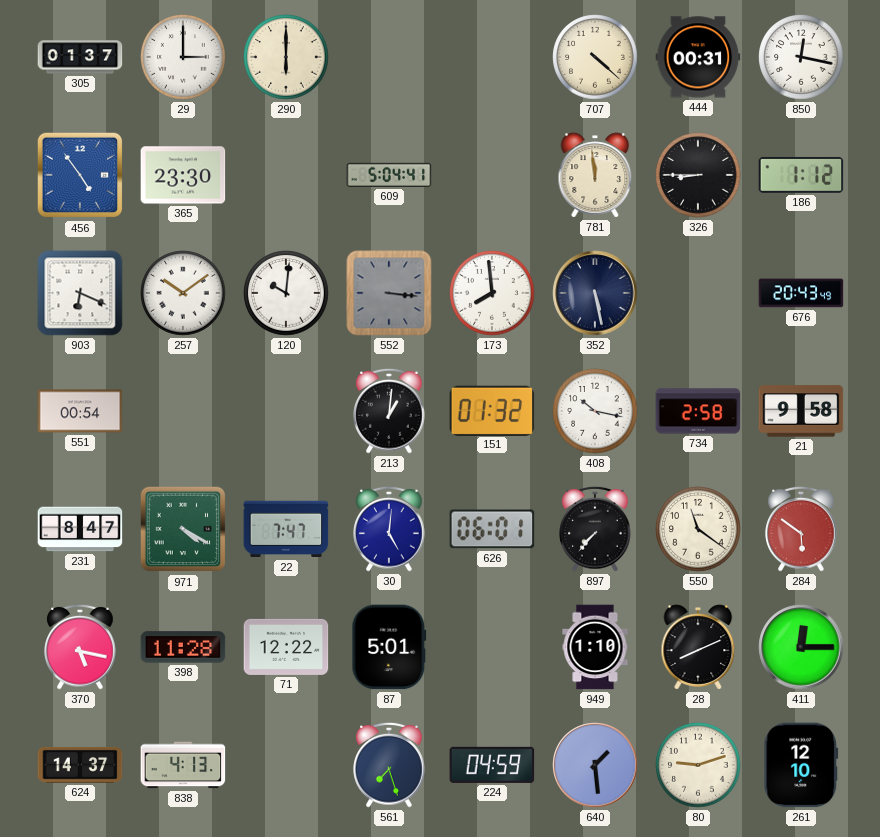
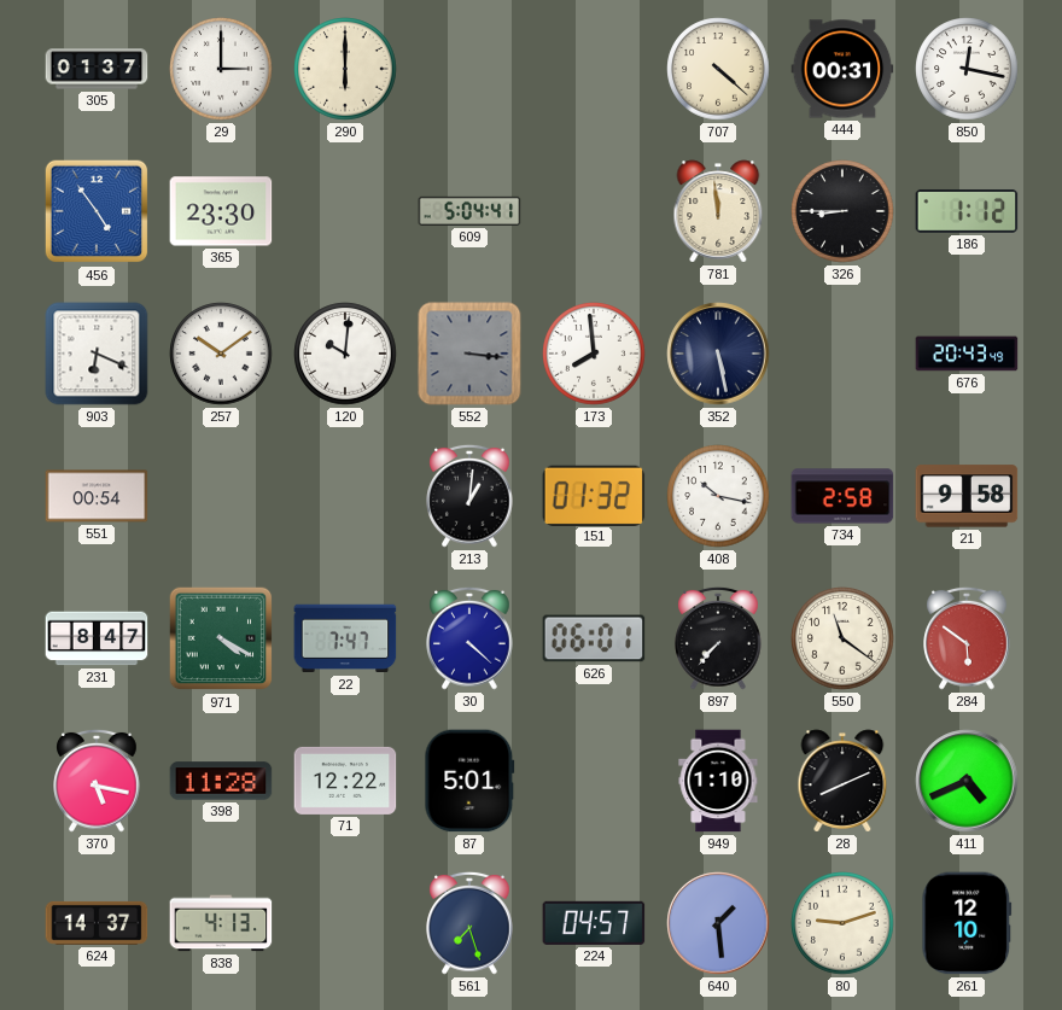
30: 5:01 -> 4:22
411: 12:15 -> 4:41
224: 04:59 -> 04:57
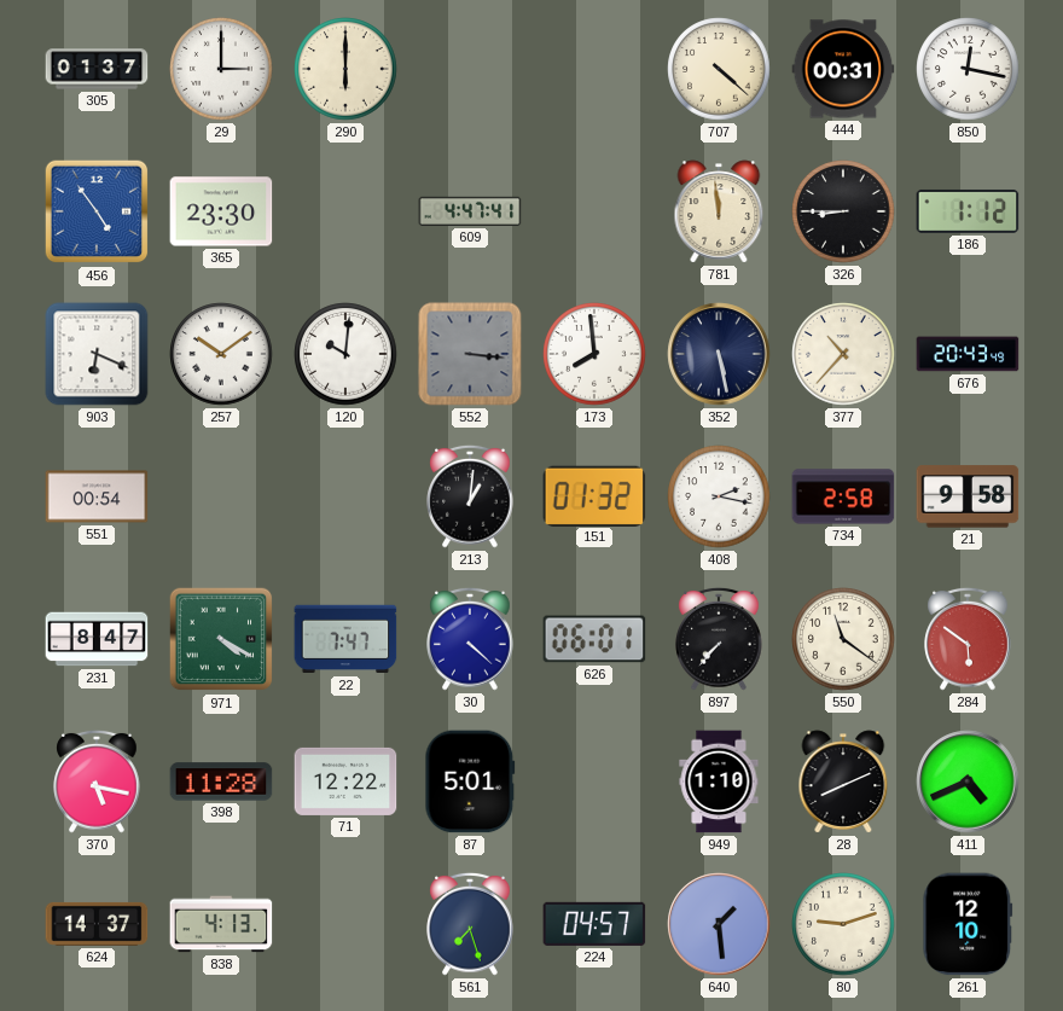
609: 5:04 -> 4:47
377: none -> 10:37
408: 10:17 -> 2:17
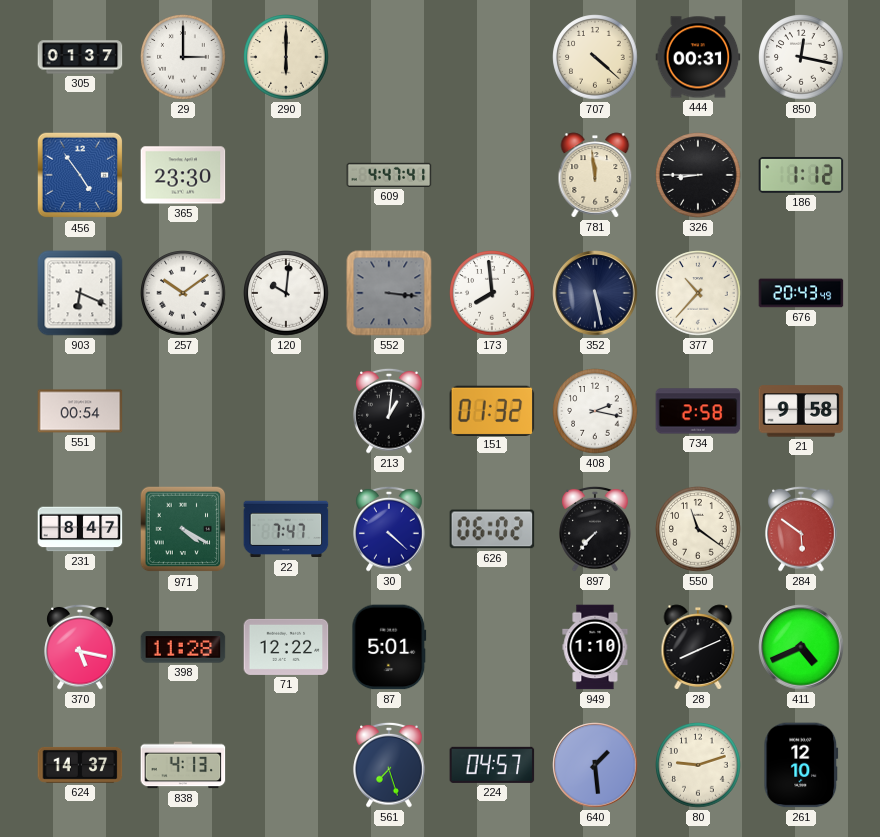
626: 06:01 -> 06:02
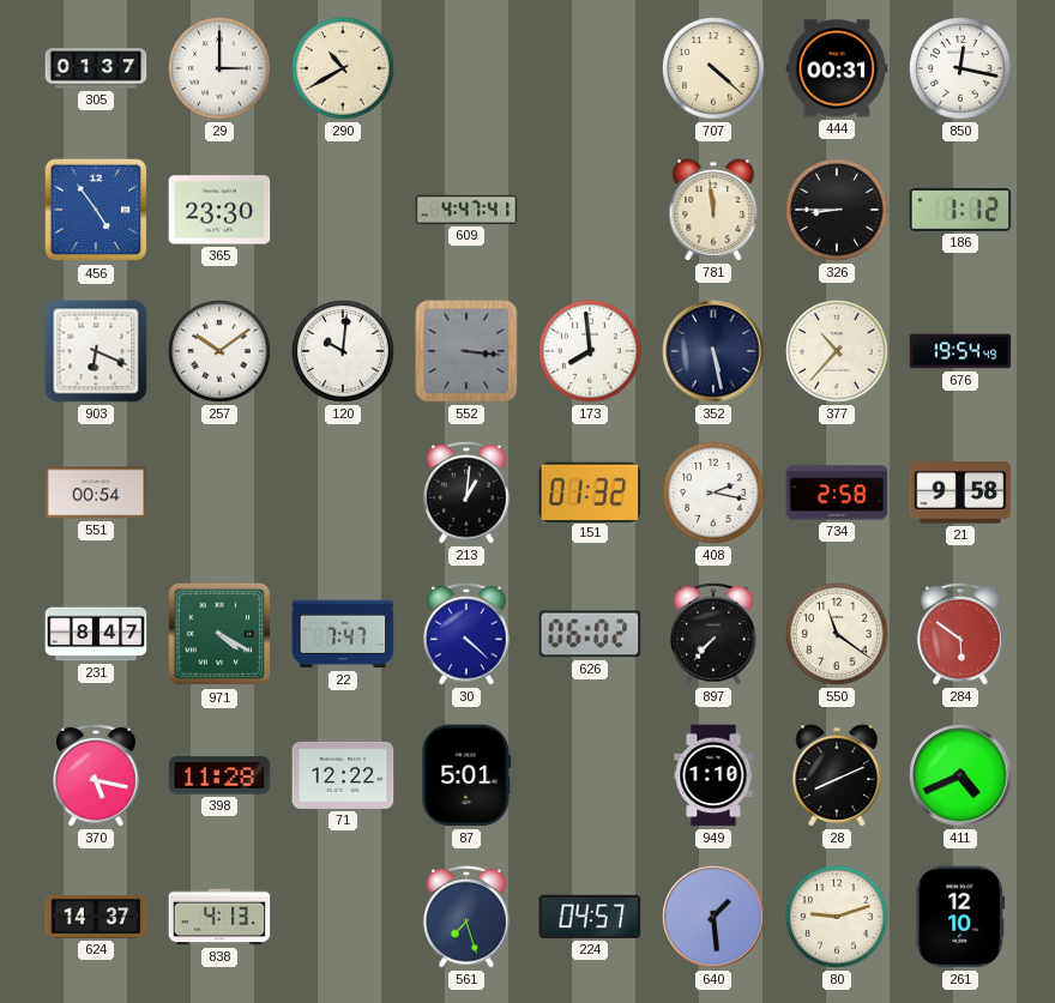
290: 6:00 -> 10:40
676: 20:43 -> 19:54
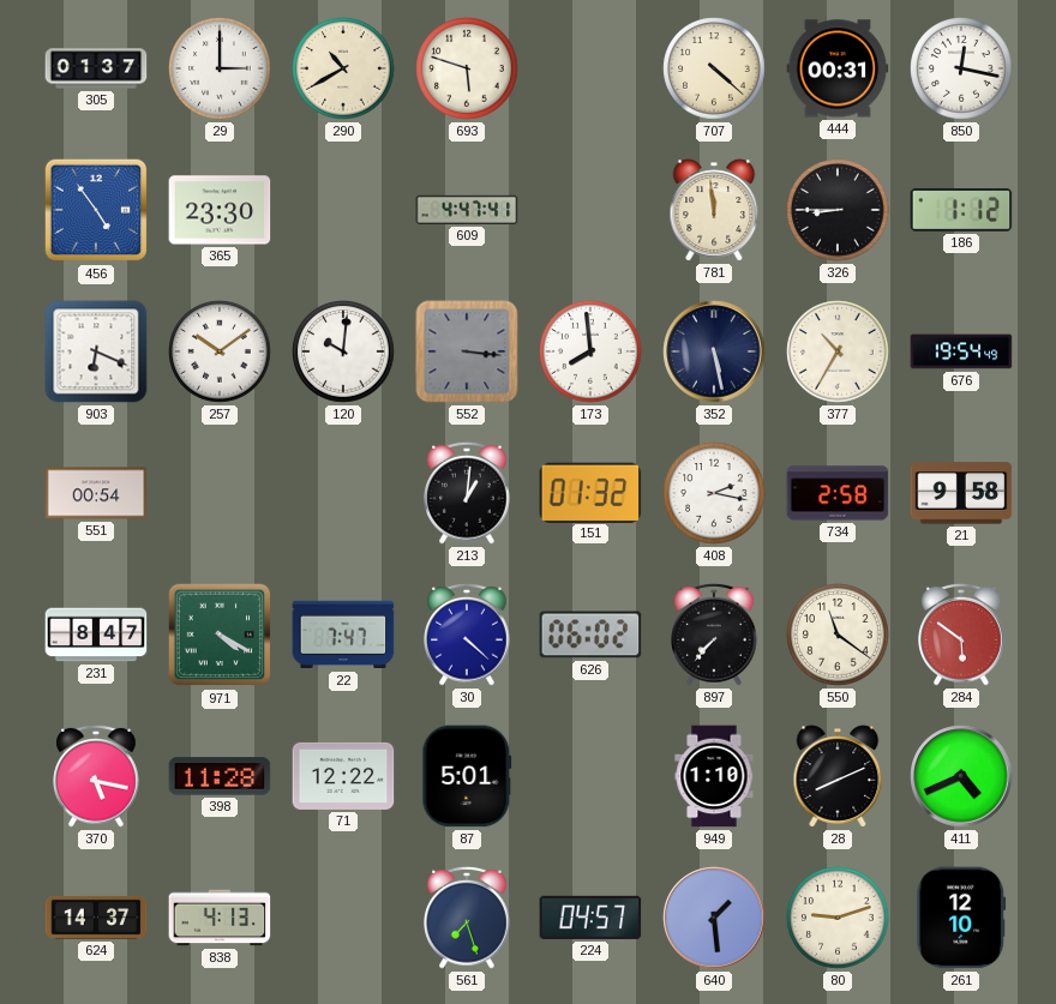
693: none -> 5:48
377: 10:37 -> 10:35
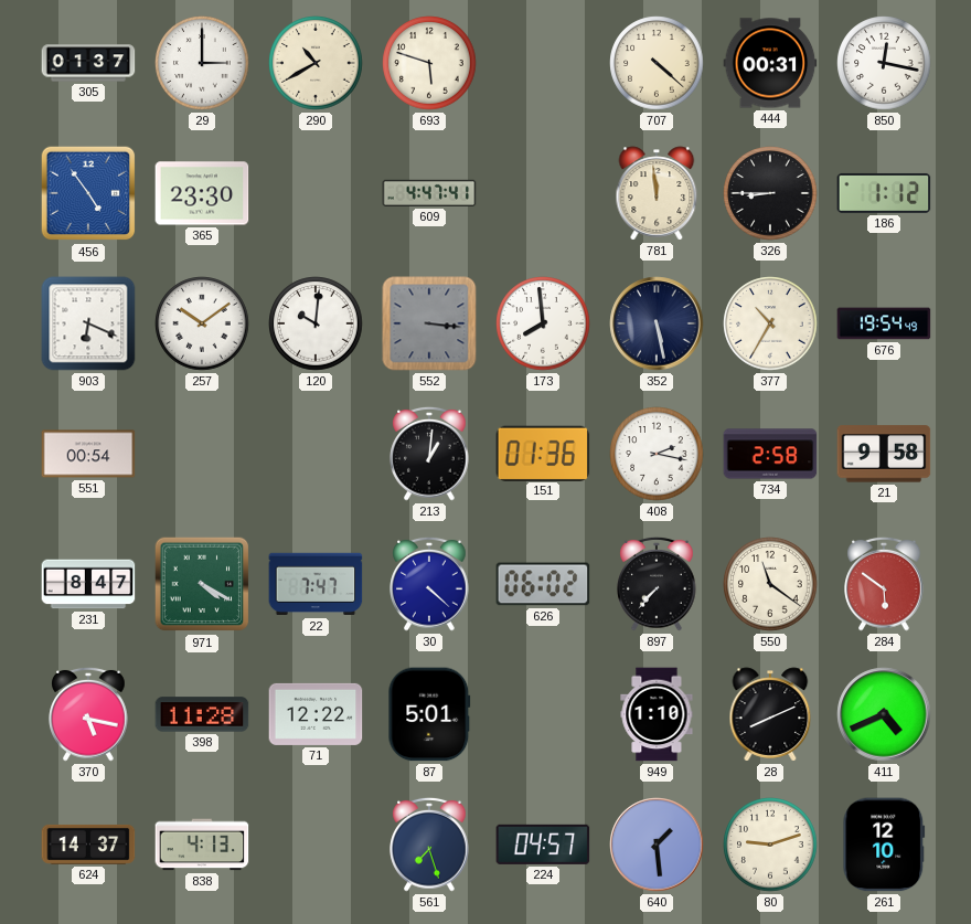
151: 01:32 -> 01:36
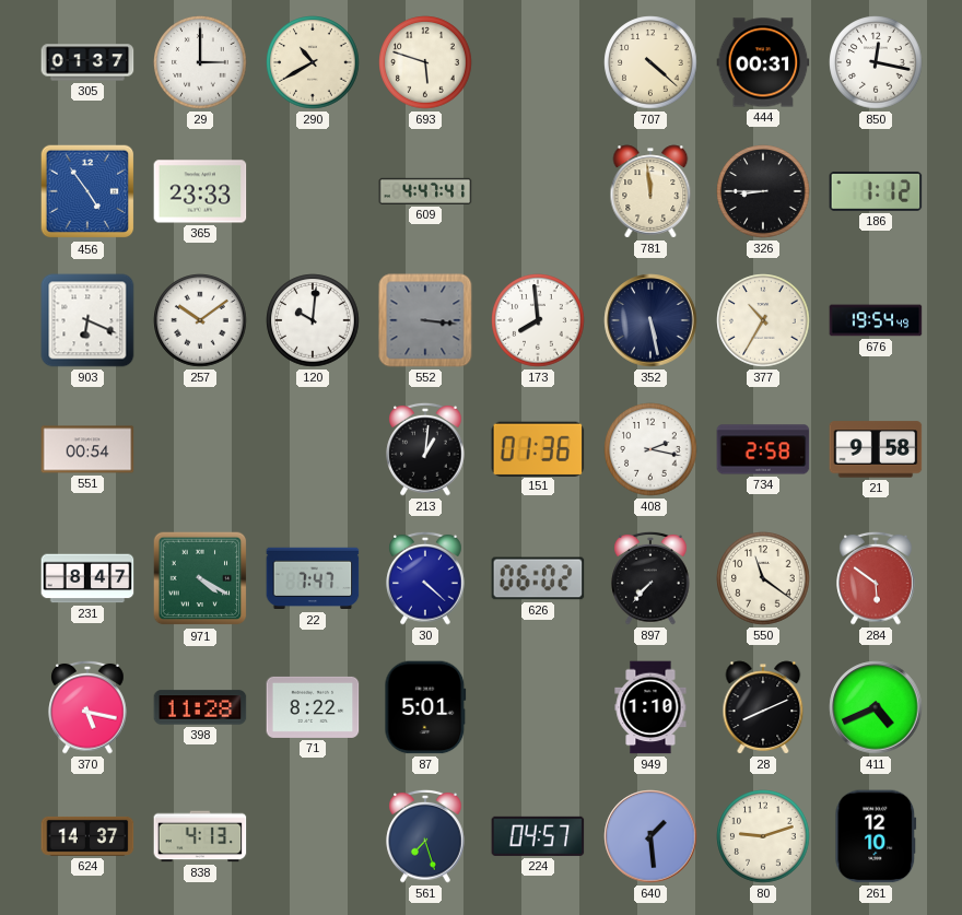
365: 23:30 -> 23:33
71: 12:22 -> 8:22
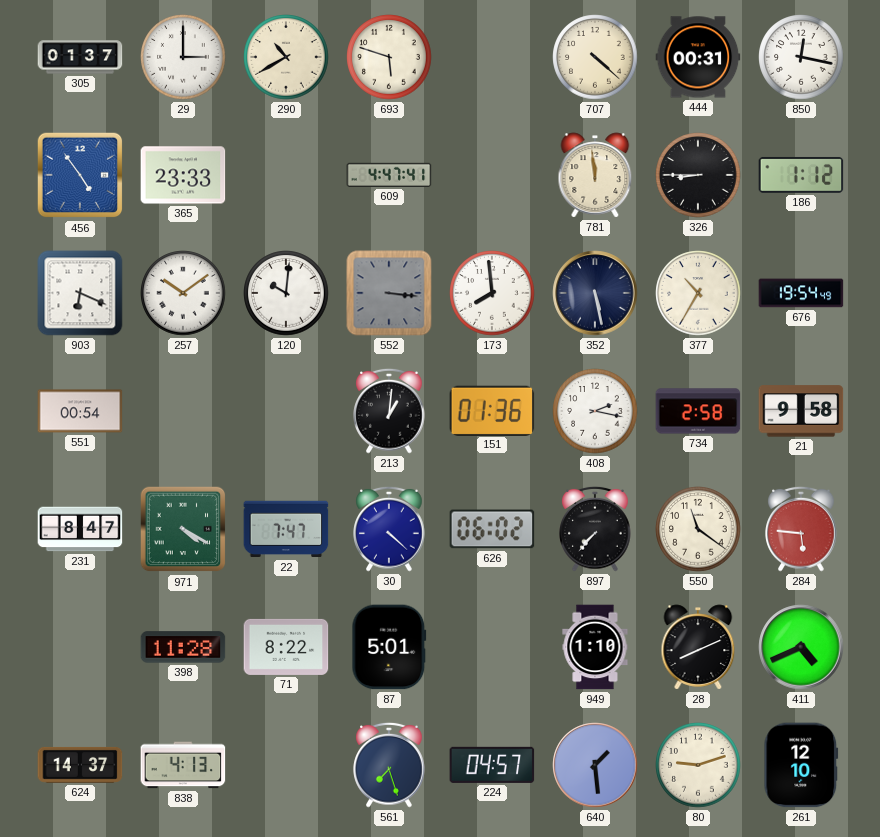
284: 5:51 -> 5:46
370: 5:17 -> none
